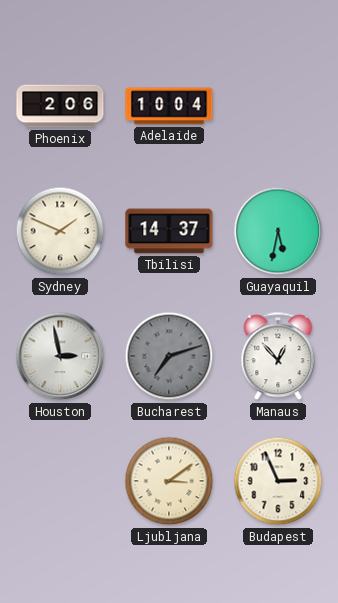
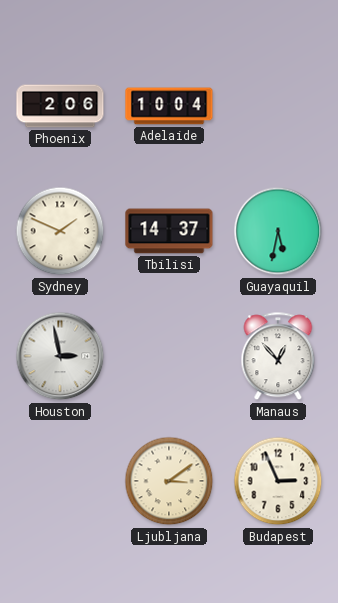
Bucharest: 7:12 -> none
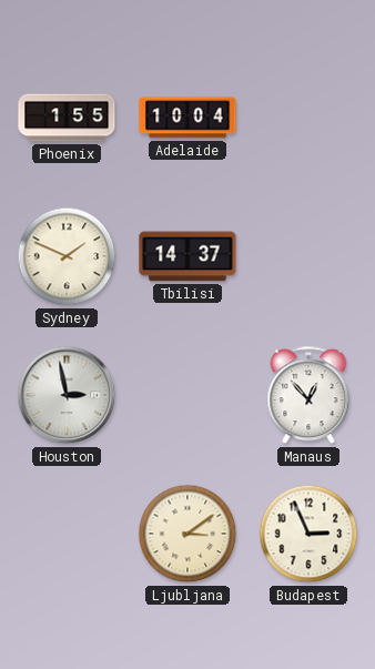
Phoenix: 2:06 -> 1:55
Guayaquil: 5:32 -> none
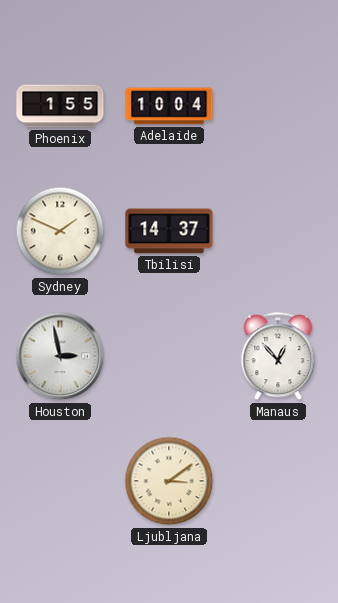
Budapest: 2:56 -> none
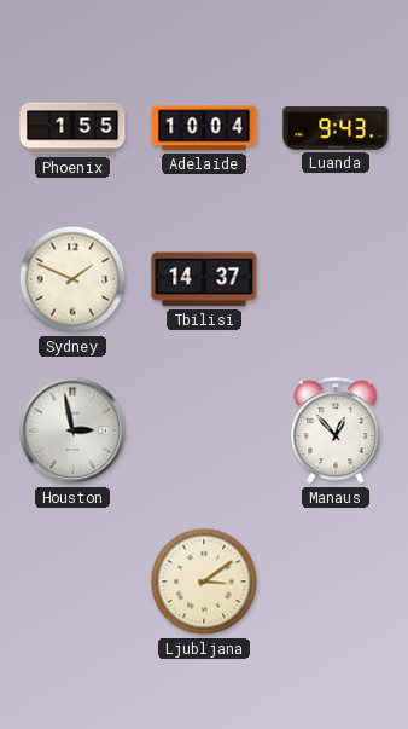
Luanda: none -> 9:43
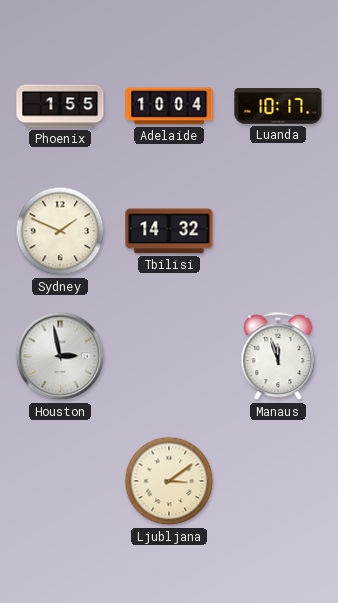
Luanda: 9:43 -> 10:17
Tbilisi: 14:37 -> 14:32
Manaus: 12:53 -> 11:57
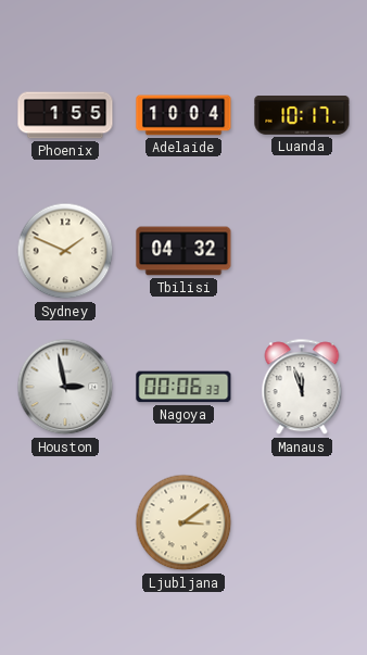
Tbilisi: 14:32 -> 04:32
Nagoya: none -> 00:06
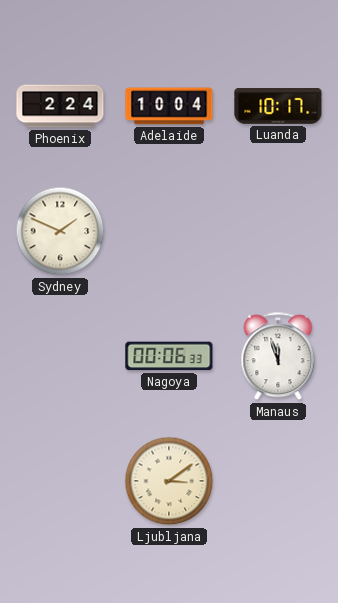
Phoenix: 1:55 -> 2:24
Tbilisi: 04:32 -> none
Houston: 2:58 -> none
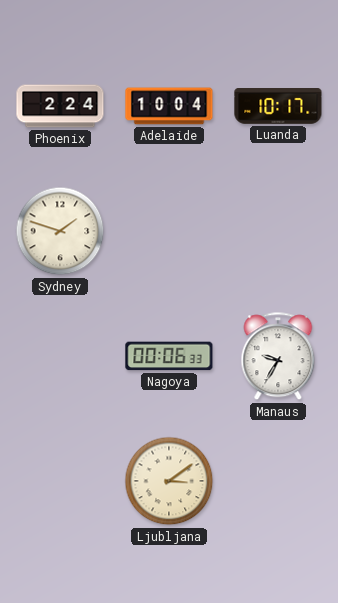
Sydney: 1:49 -> 1:48
Manaus: 11:57 -> 9:35
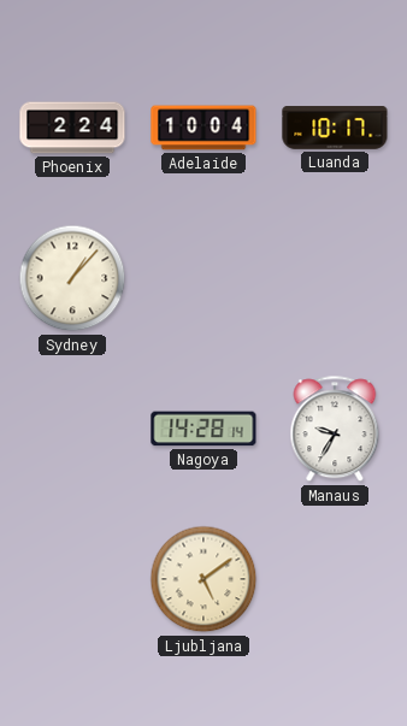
Sydney: 1:48 -> 1:07
Nagoya: 00:06 -> 14:28
Ljubljana: 3:09 -> 5:09
